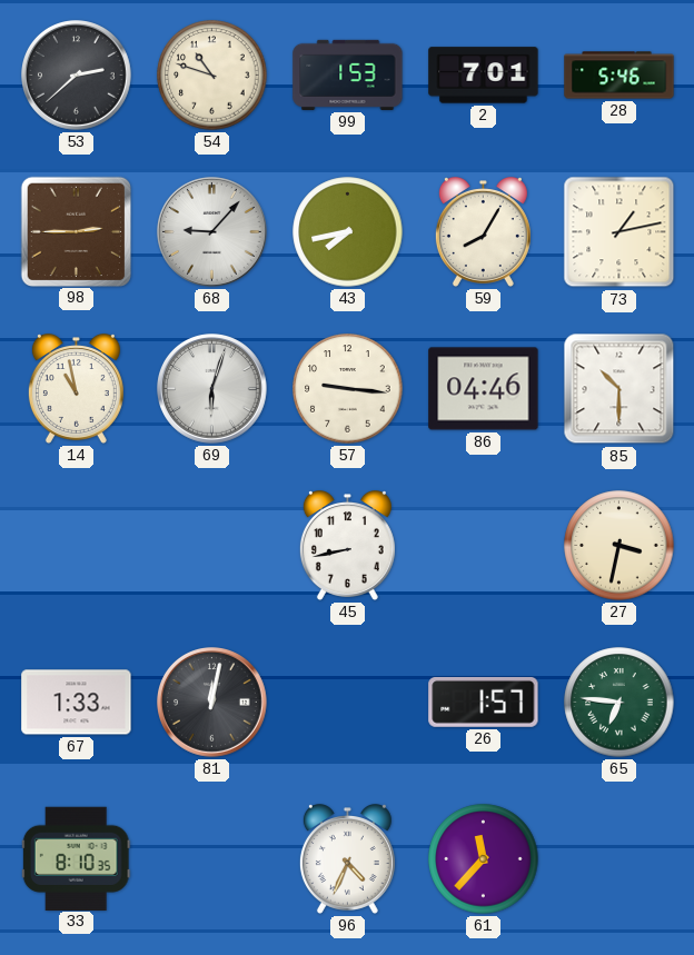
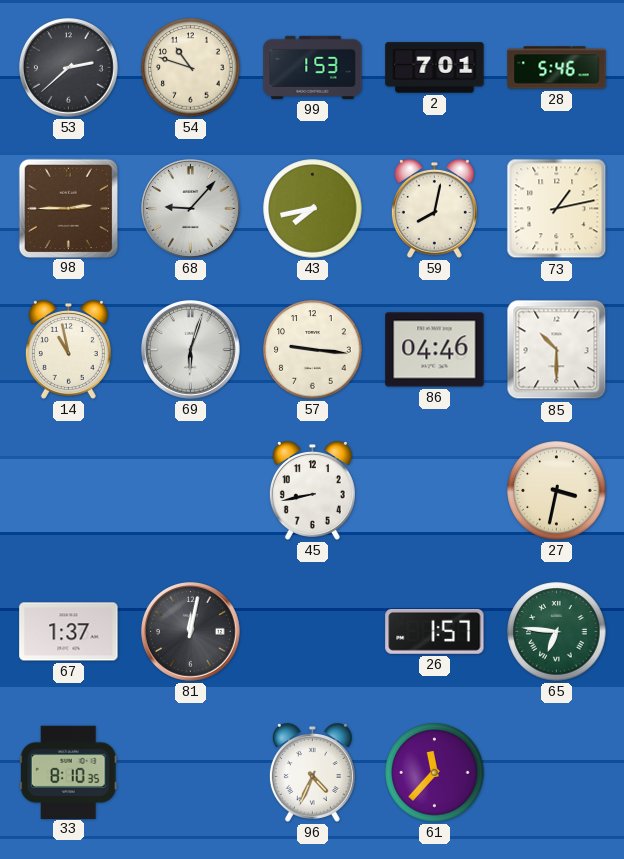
59: 8:05 -> 8:02
67: 1:33 -> 1:37
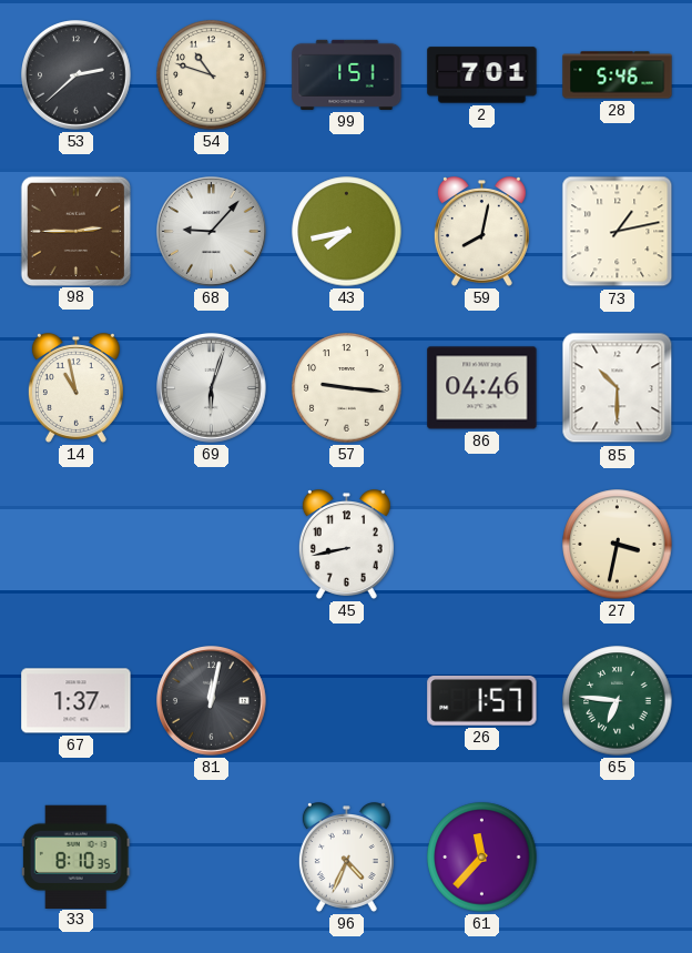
99: 1:53 -> 1:51
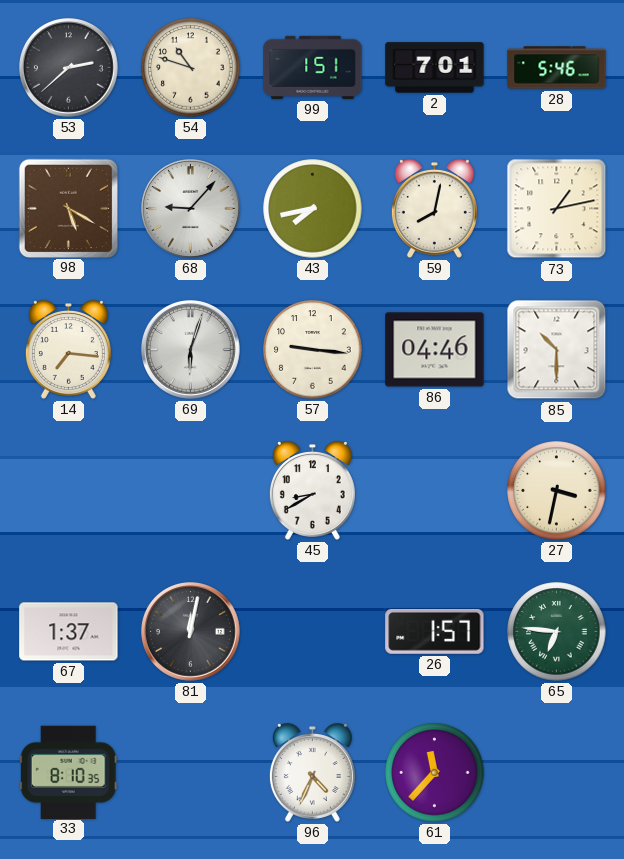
98: 2:45 -> 5:20
14: 10:58 -> 7:16
45: 8:43 -> 8:40
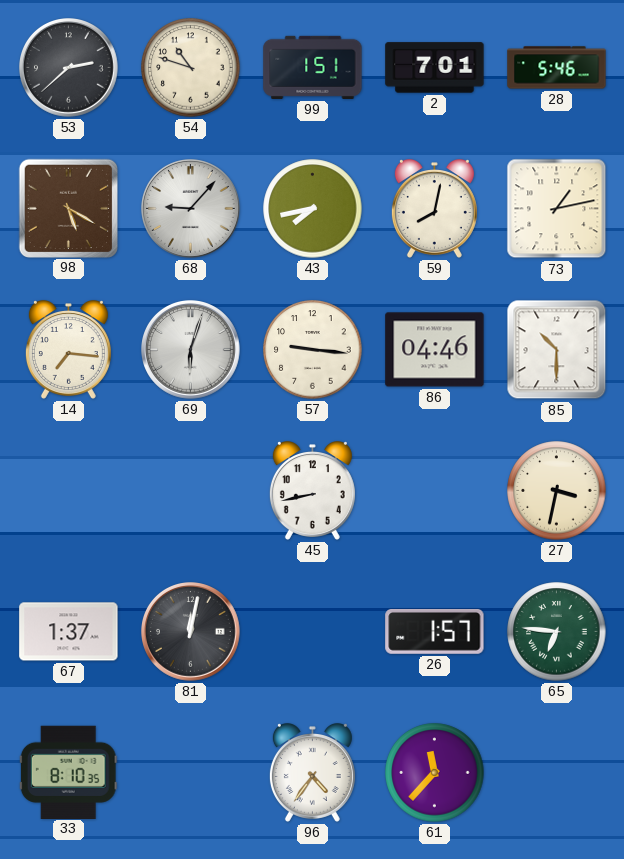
45: 8:40 -> 8:43
96: 4:34 -> 4:36
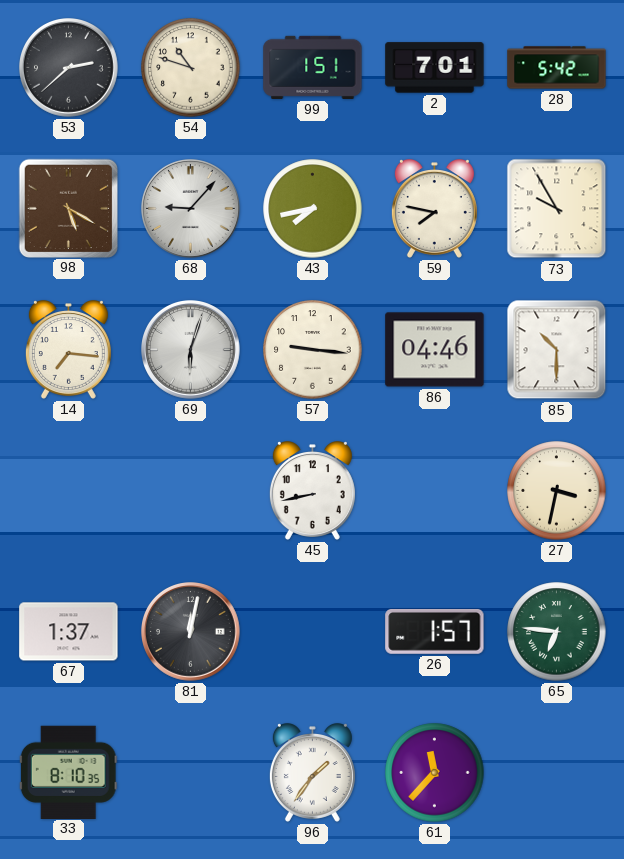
28: 5:46 -> 5:42
59: 8:02 -> 7:47
73: 1:13 -> 9:55
96: 4:36 -> 1:36
